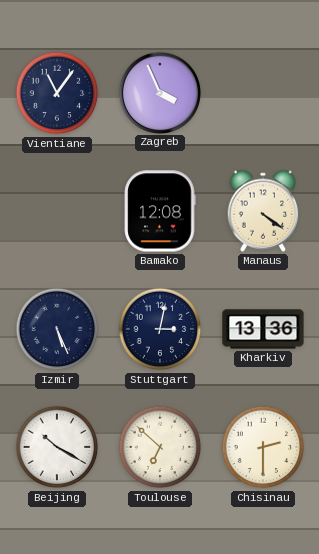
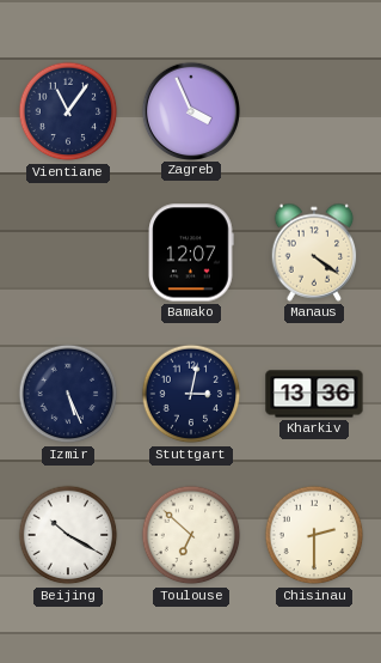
Bamako: 12:08 -> 12:07
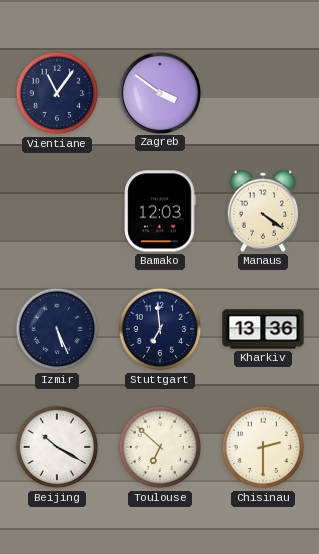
Zagreb: 3:56 -> 3:51
Bamako: 12:07 -> 12:03
Stuttgart: 3:02 -> 6:59
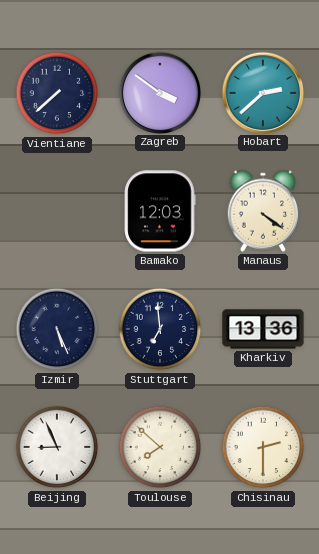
Vientiane: 11:06 -> 7:38
Hobart: none -> 2:38
Beijing: 10:20 -> 8:56
Toulouse: 6:52 -> 7:52
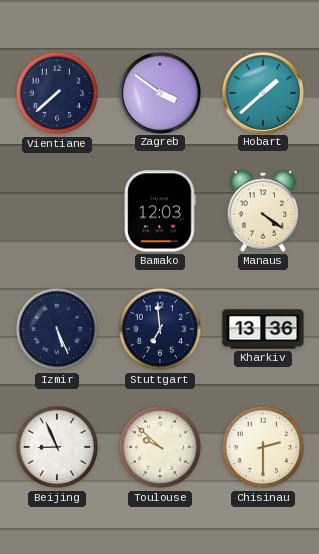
Hobart: 2:38 -> 1:38
Toulouse: 7:52 -> 9:52
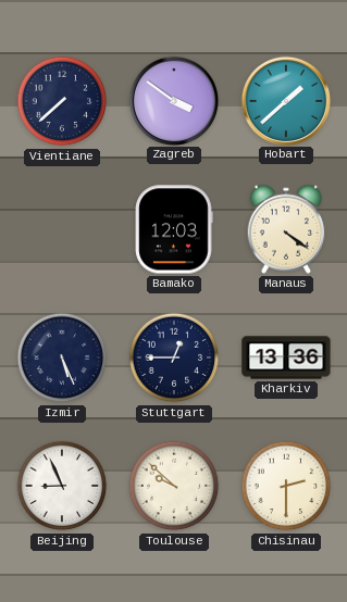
Stuttgart: 6:59 -> 12:45
